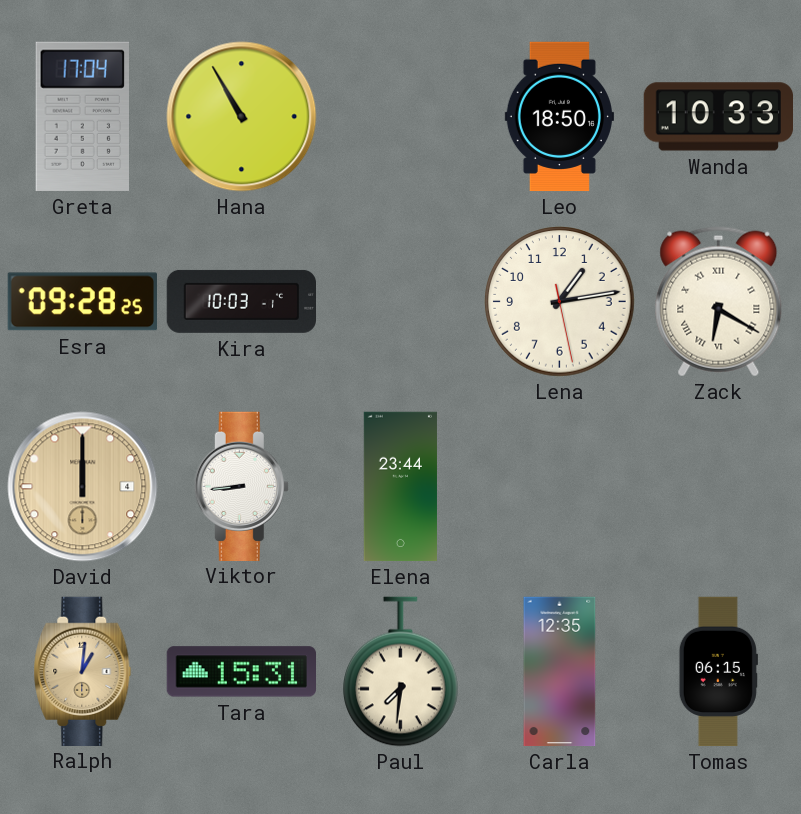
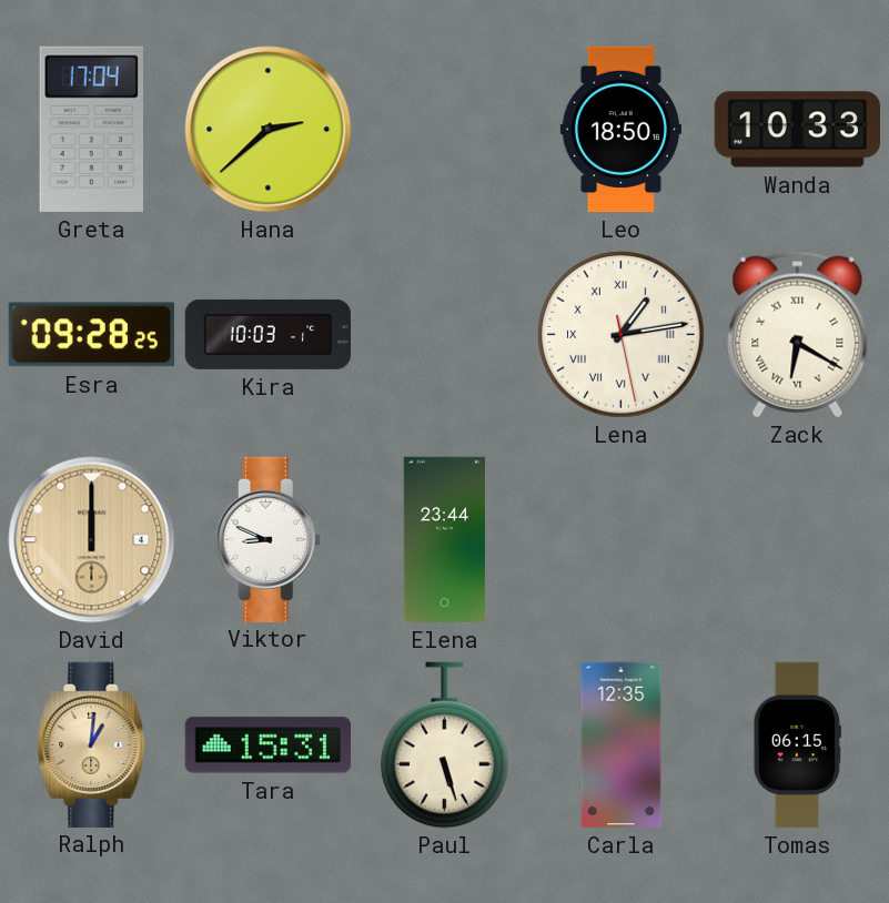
Hana: 10:55 -> 2:38
Lena numerals: Arabic -> Roman
Viktor: 8:44 -> 8:49
Paul: 7:31 -> 5:27
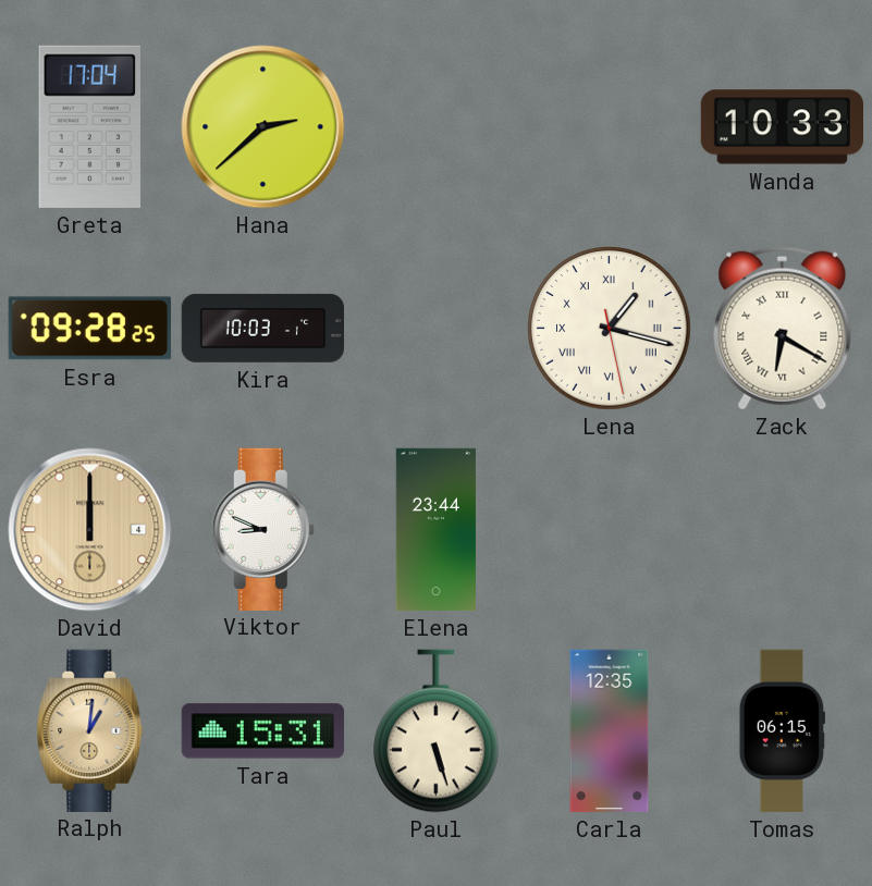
Leo: 18:50 -> none
Lena: 1:13 -> 1:17
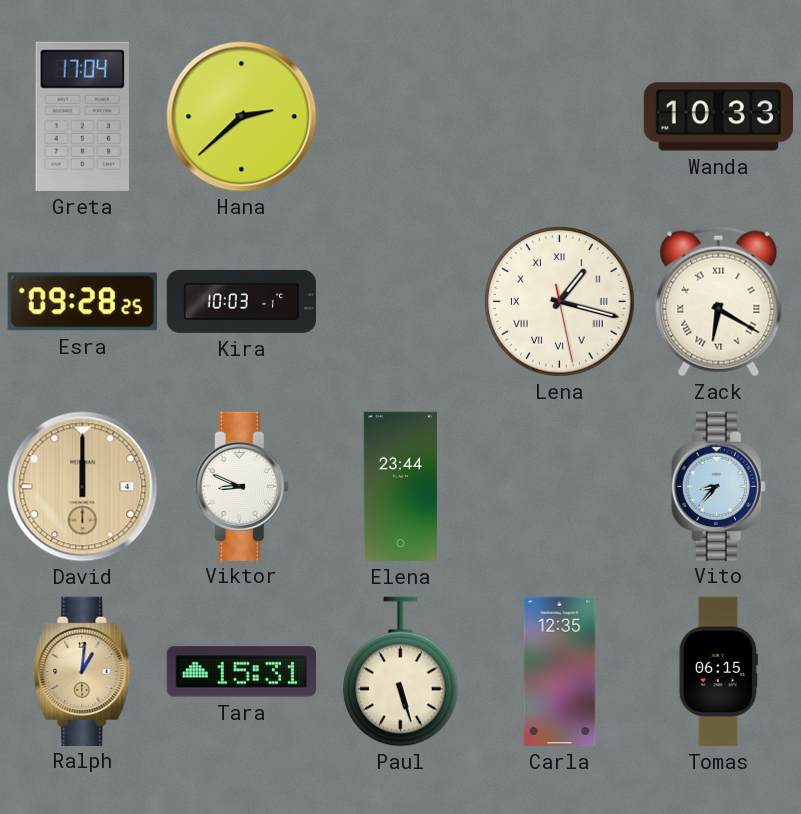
Vito: none -> 8:37
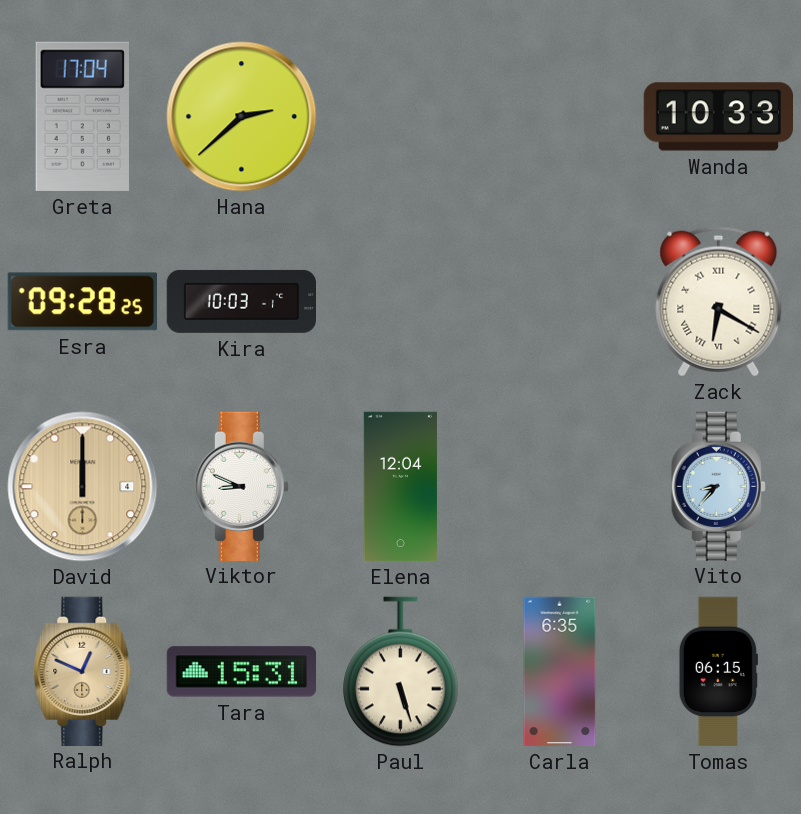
Lena: 1:17 -> none
Elena: 23:44 -> 12:04
Ralph: 1:01 -> 12:49
Carla: 12:35 -> 6:35
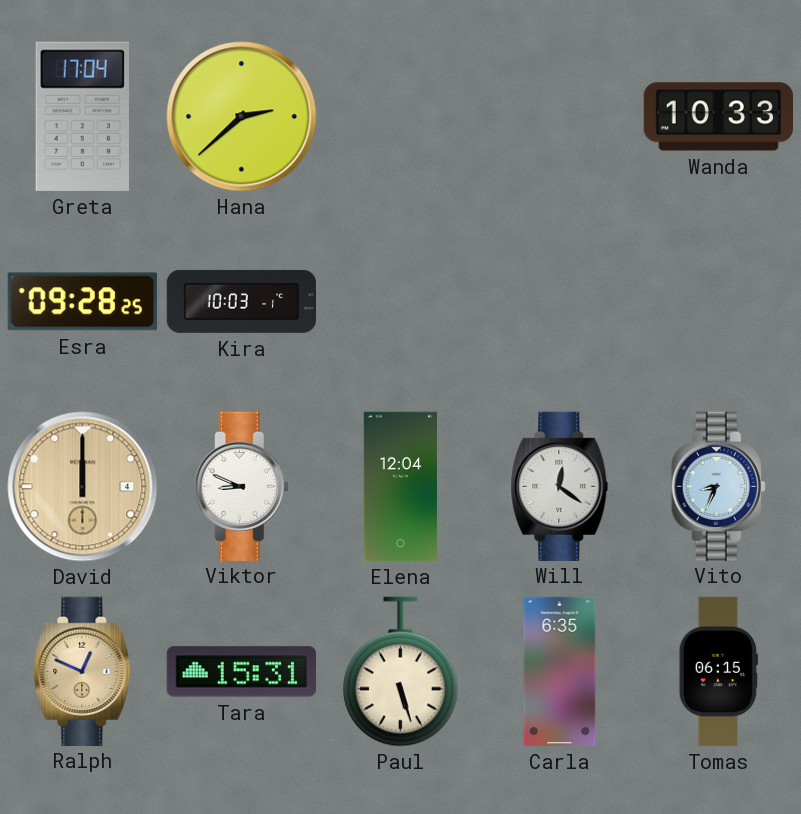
Zack: 6:20 -> none
Will: none -> 12:21
Vito: 8:37 -> 8:34
